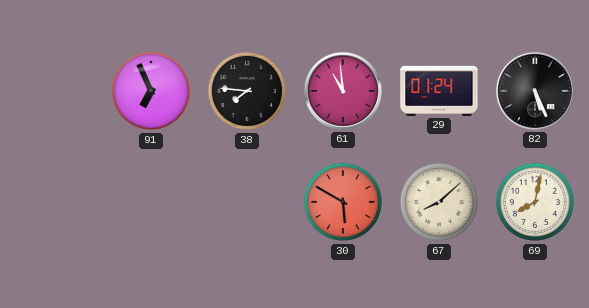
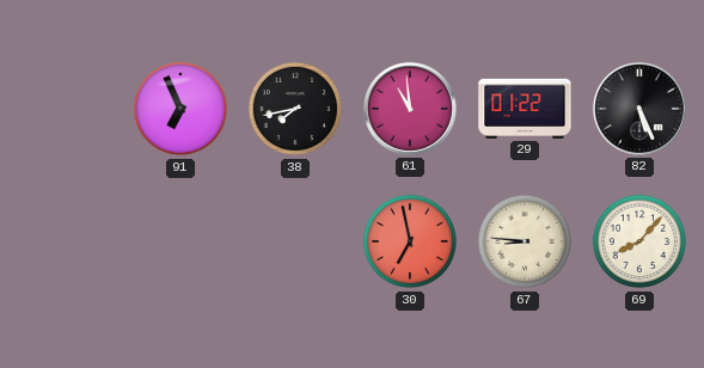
38: 7:46 -> 7:43
29: 01:24 -> 01:22
30: 5:50 -> 6:58
67: 8:08 -> 8:46
69: 8:02 -> 8:07
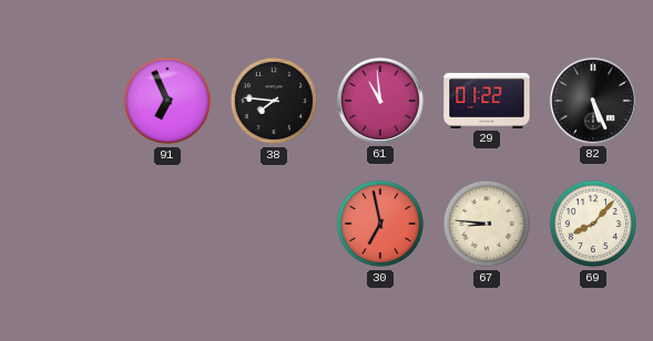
38: 7:43 -> 7:46
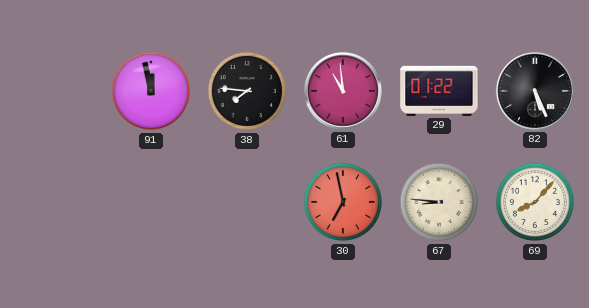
91: 6:56 -> 11:58
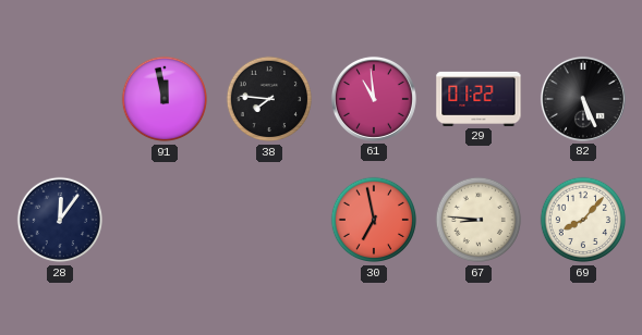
28: none -> 12:06
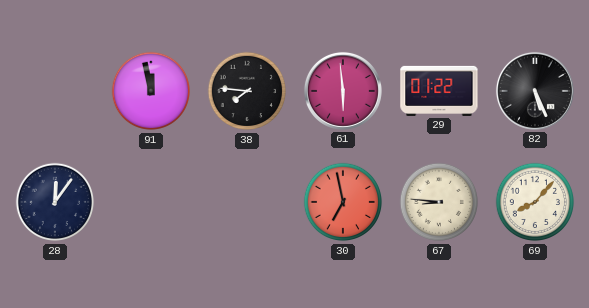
61: 10:59 -> 5:59
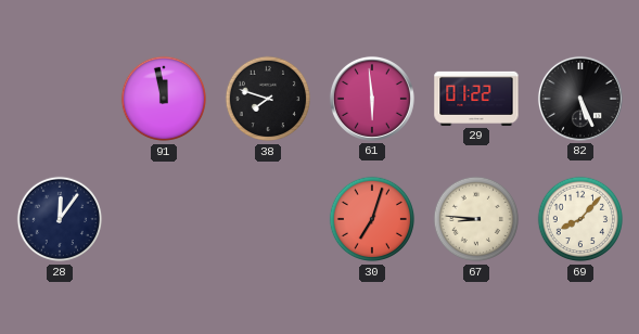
38: 7:46 -> 7:48
30: 6:58 -> 7:03
